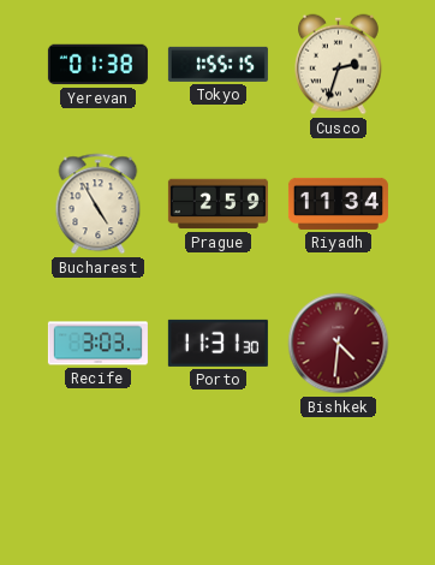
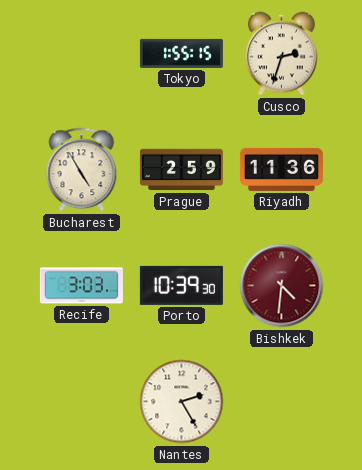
Yerevan: 01:38 -> none
Riyadh: 11:34 -> 11:36
Porto: 11:31 -> 10:39
Nantes: none -> 2:25
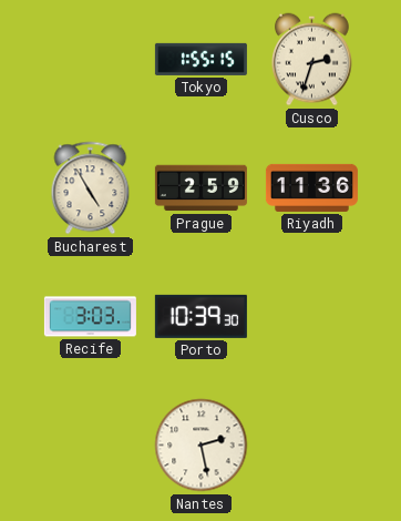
Bishkek: 4:31 -> none
Nantes: 2:25 -> 2:28
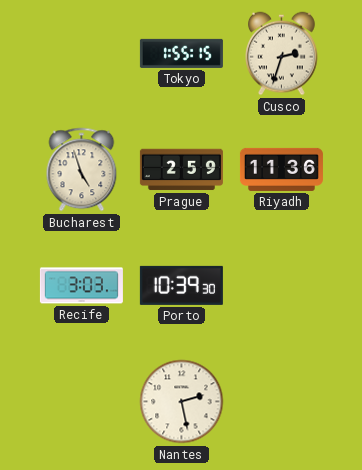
Bucharest: 4:55 -> 4:57
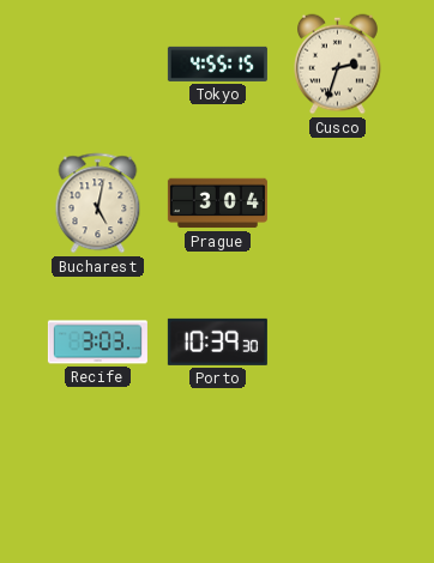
Tokyo: 1:55 -> 4:55
Bucharest: 4:57 -> 5:02
Prague: 2:59 -> 3:04
Riyadh: 11:36 -> none
Nantes: 2:28 -> none
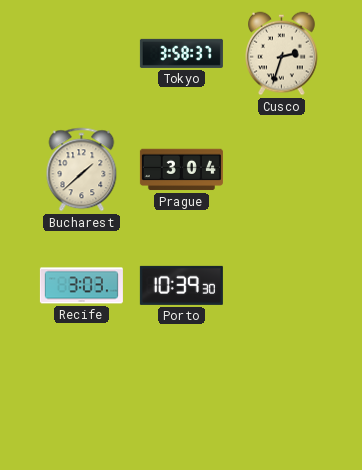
Tokyo: 4:55 -> 3:58
Bucharest: 5:02 -> 1:38
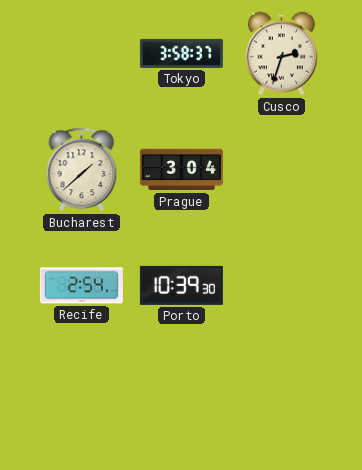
Recife: 3:03 -> 2:54
